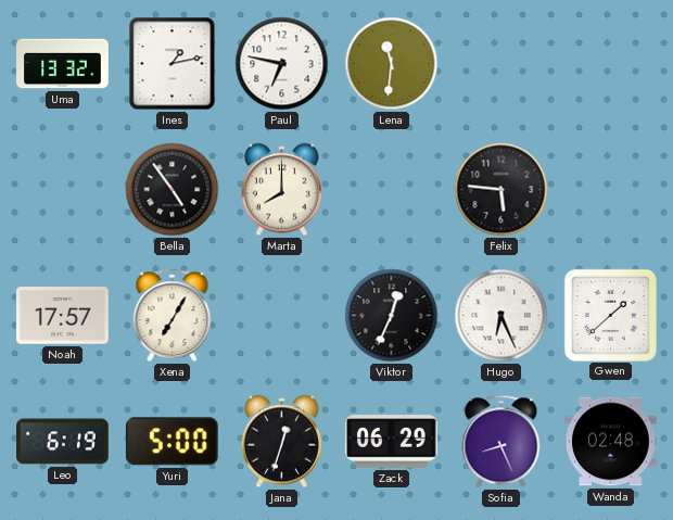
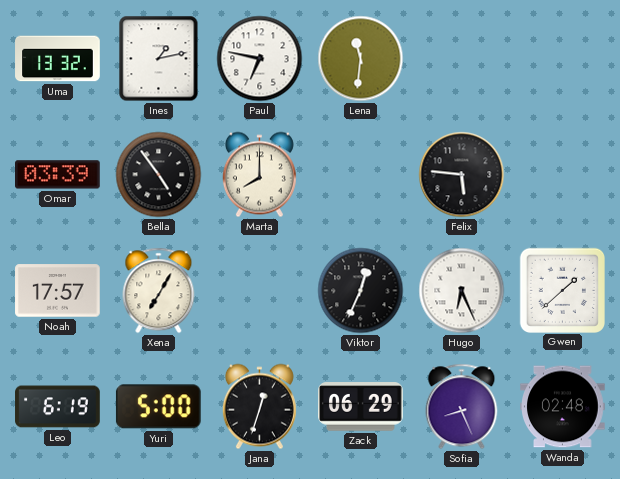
Omar: none -> 03:39
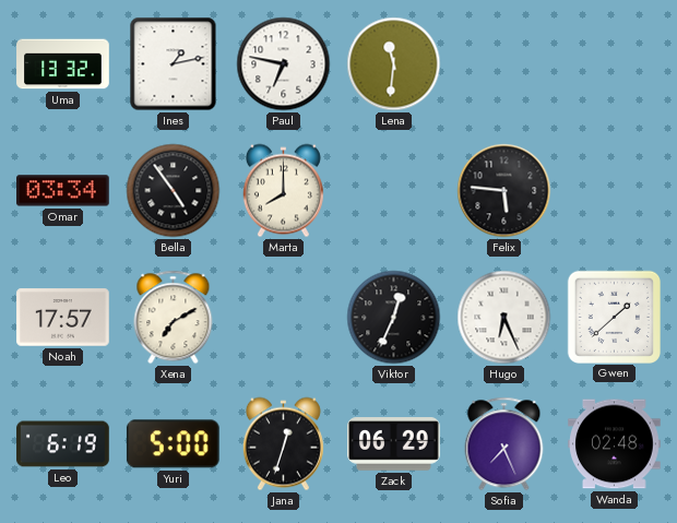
Omar: 03:39 -> 03:34
Xena: 7:05 -> 7:10
Sofia: 8:26 -> 7:26
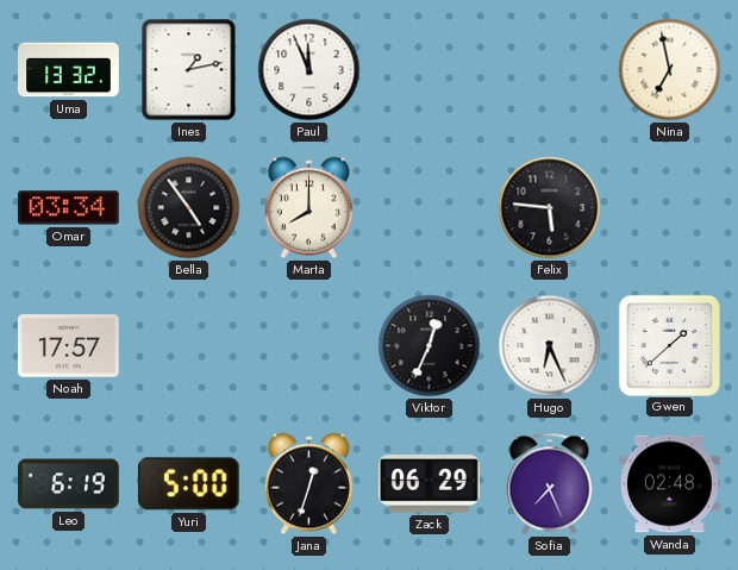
Paul: 6:47 -> 11:56
Lena: 11:31 -> none
Nina: none -> 6:58
Xena: 7:10 -> none
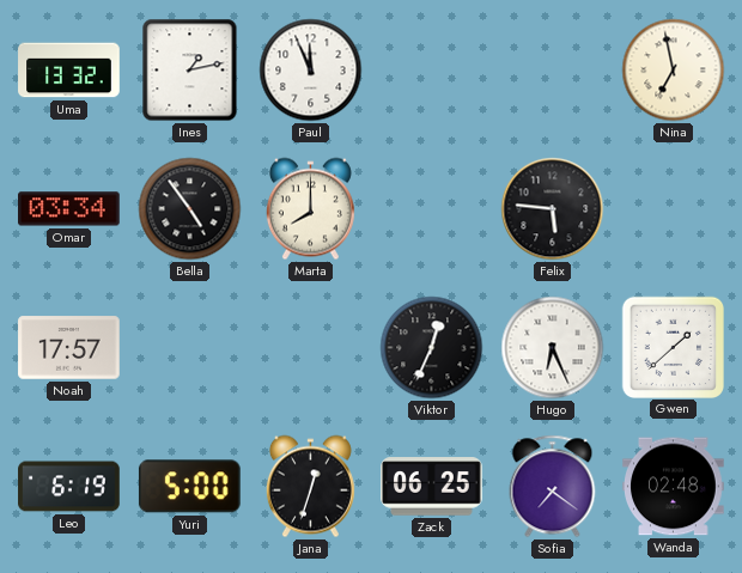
Zack: 06:29 -> 06:25
Sofia: 7:26 -> 7:21
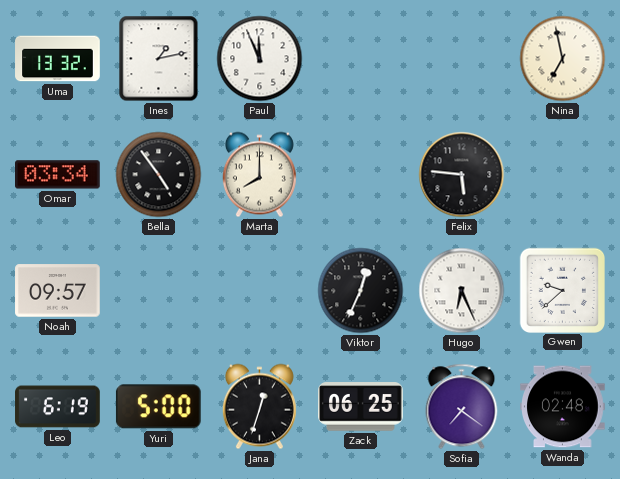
Noah: 17:57 -> 09:57
Gwen: 1:38 -> 9:38
